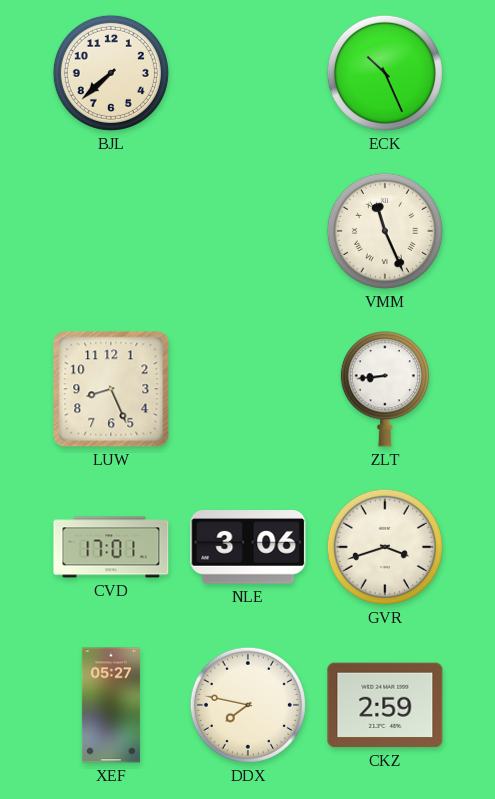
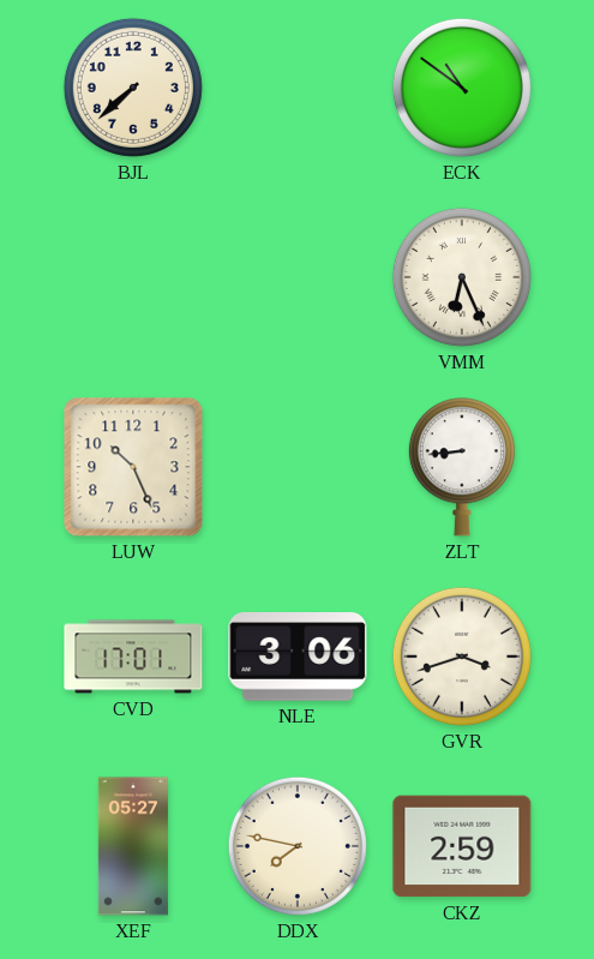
ECK: 10:26 -> 10:51
VMM: 11:26 -> 6:26
LUW: 8:26 -> 10:26
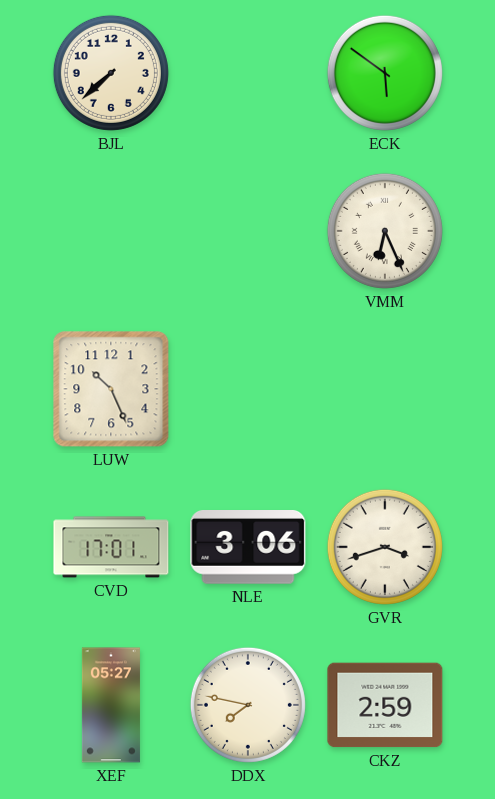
ECK: 10:51 -> 5:51
ZLT: 8:44 -> none
